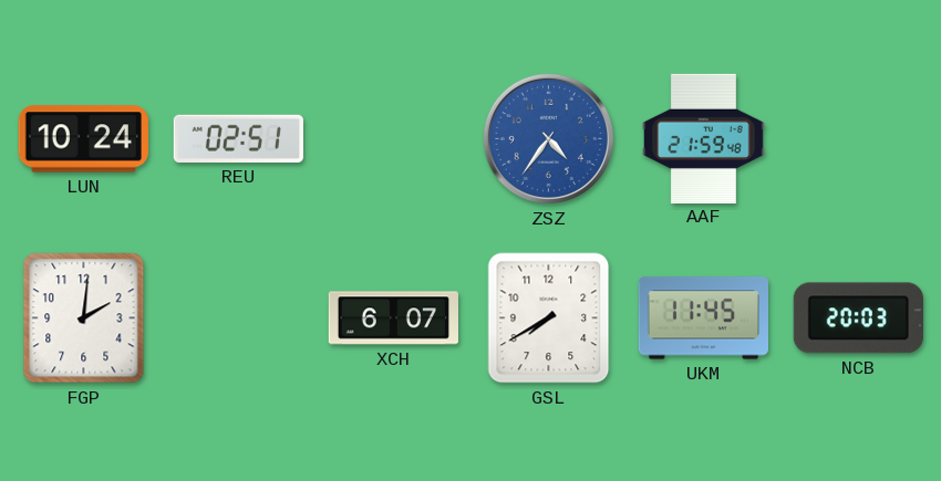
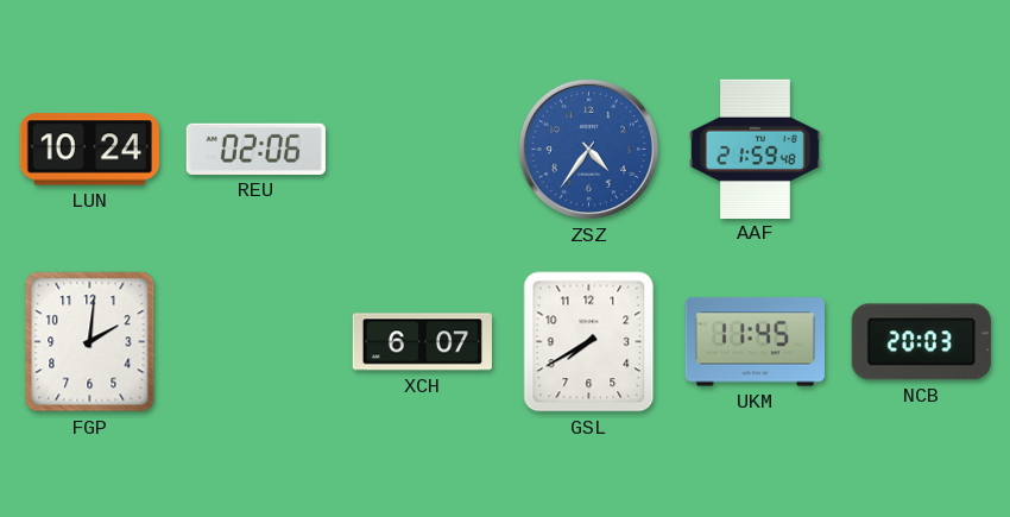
REU: 02:51 -> 02:06
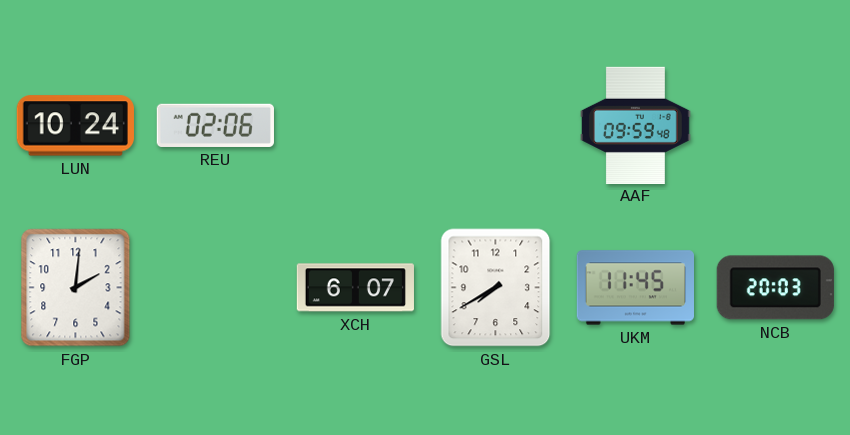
ZSZ: 4:36 -> none
AAF: 21:59 -> 09:59
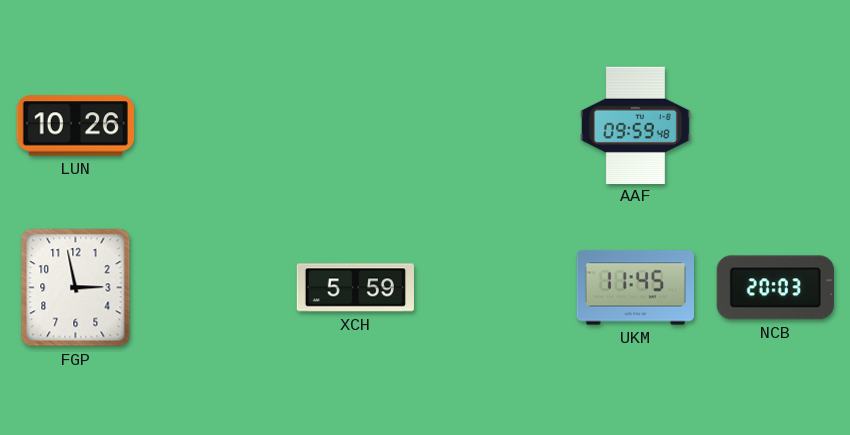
LUN: 10:24 -> 10:26
REU: 02:06 -> none
FGP: 2:01 -> 2:58
XCH: 6:07 -> 5:59
GSL: 7:40 -> none
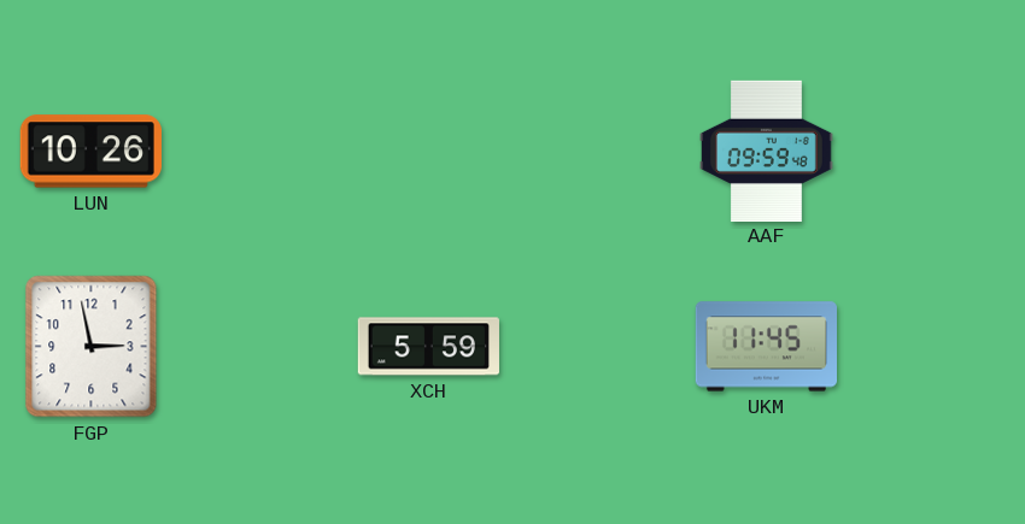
NCB: 20:03 -> none
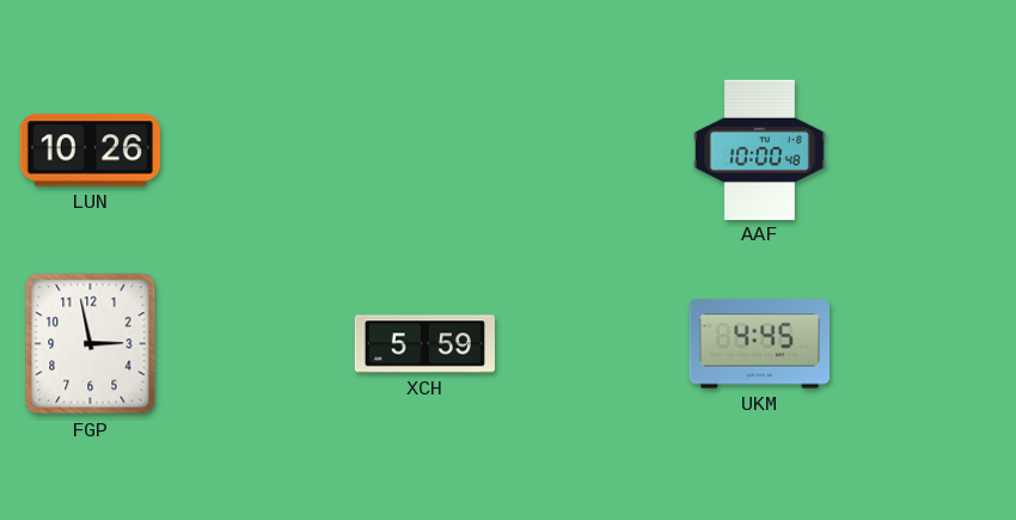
AAF: 09:59 -> 10:00
UKM: 11:45 -> 4:45
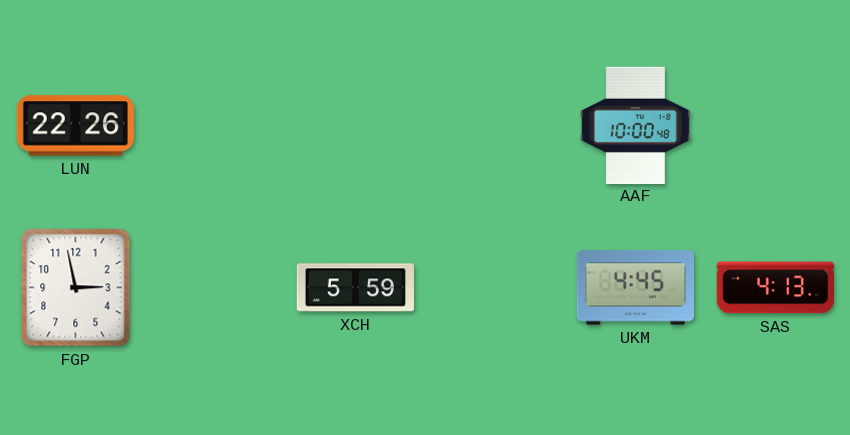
LUN: 10:26 -> 22:26
SAS: none -> 4:13
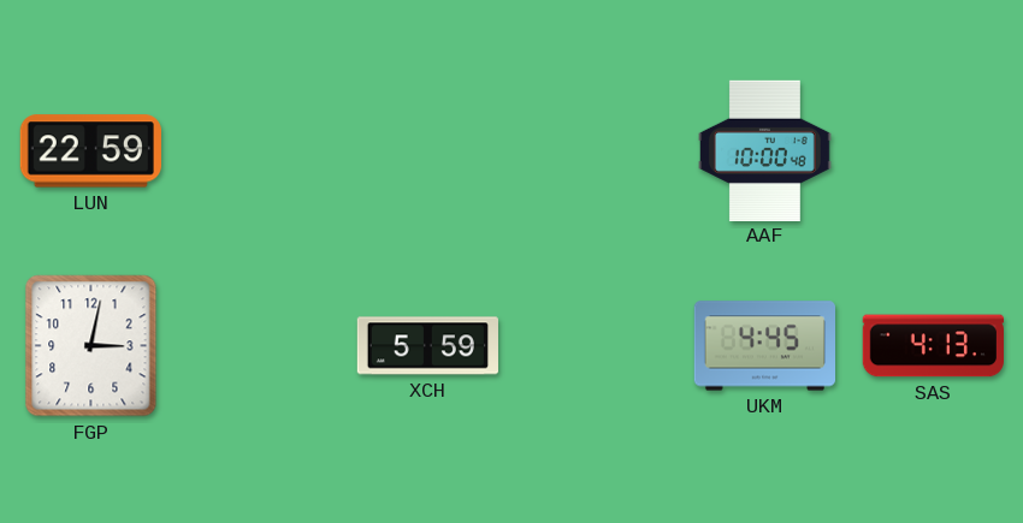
LUN: 22:26 -> 22:59
FGP: 2:58 -> 3:02
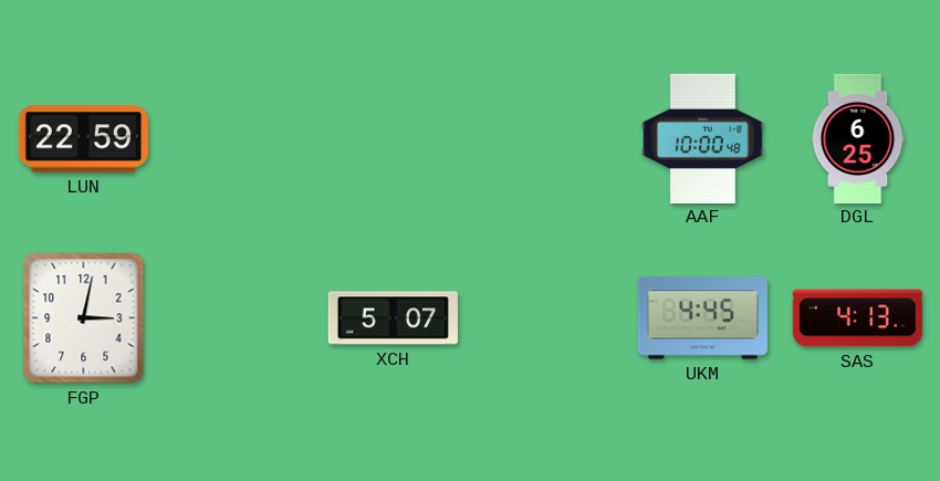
DGL: none -> 6:25
XCH: 5:59 -> 5:07
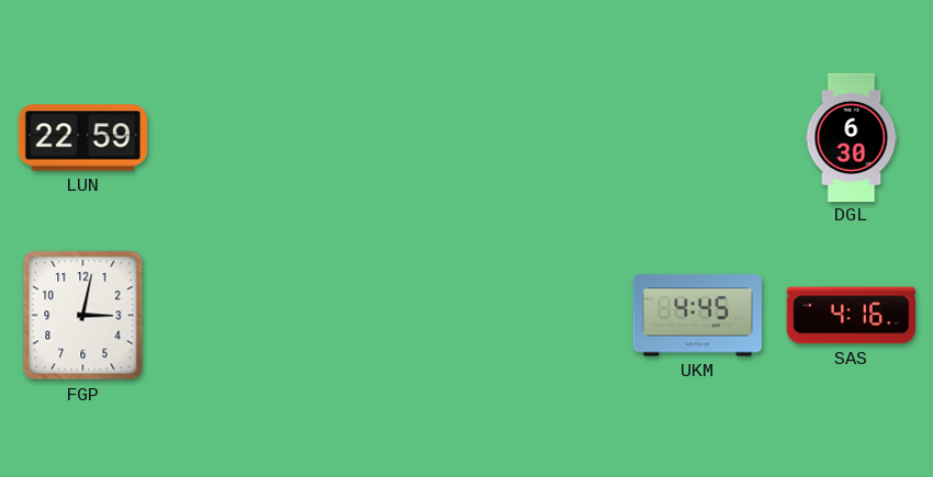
AAF: 10:00 -> none
DGL: 6:25 -> 6:30
XCH: 5:07 -> none
SAS: 4:13 -> 4:16
